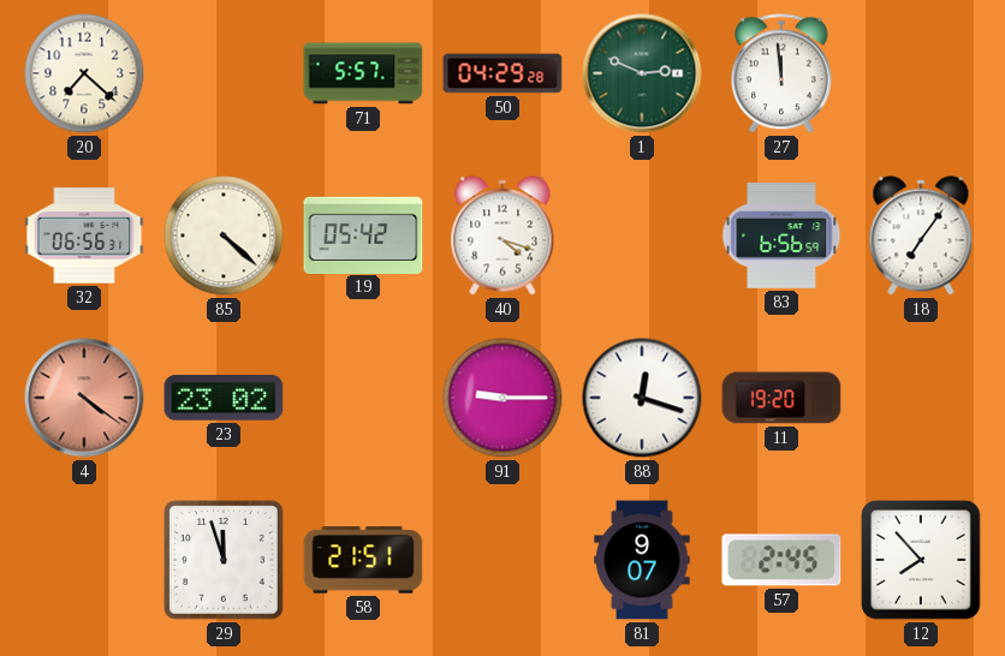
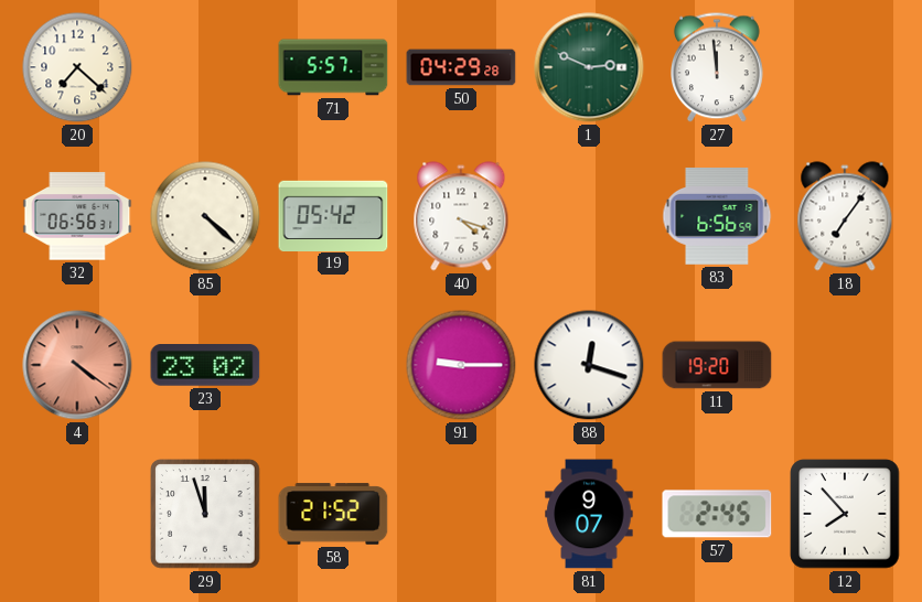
58: 21:51 -> 21:52
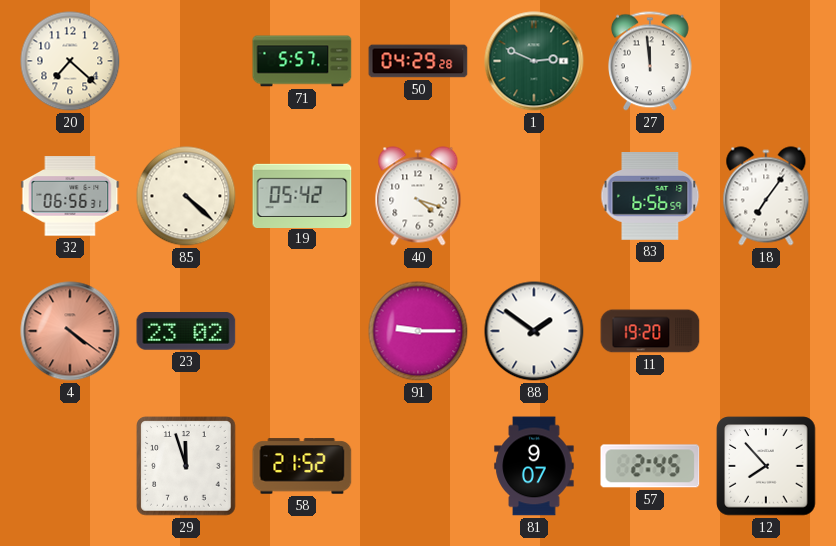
88: 12:18 -> 1:51
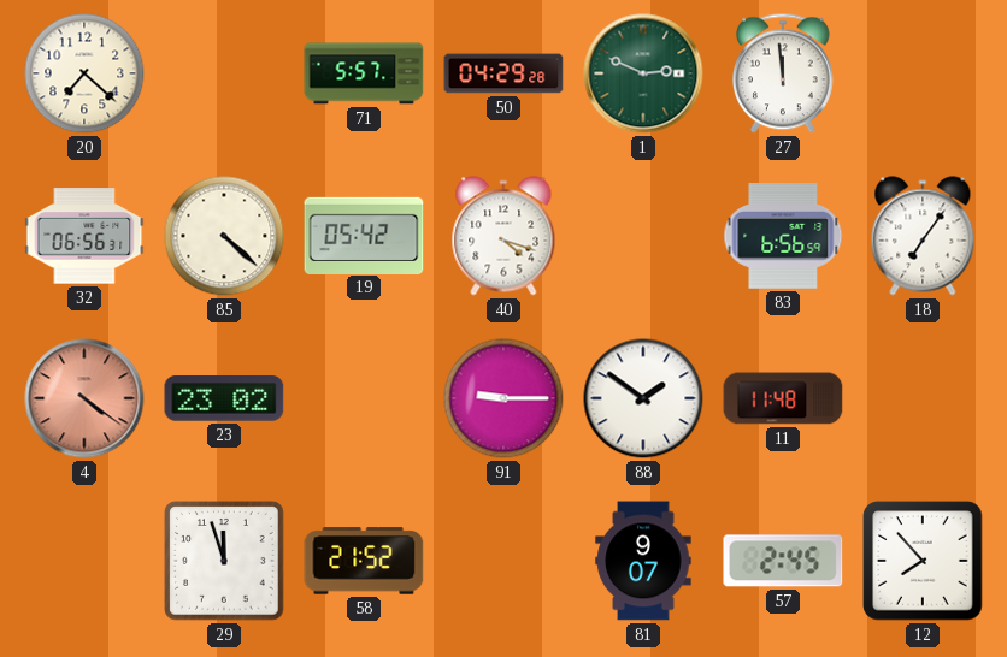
11: 19:20 -> 11:48
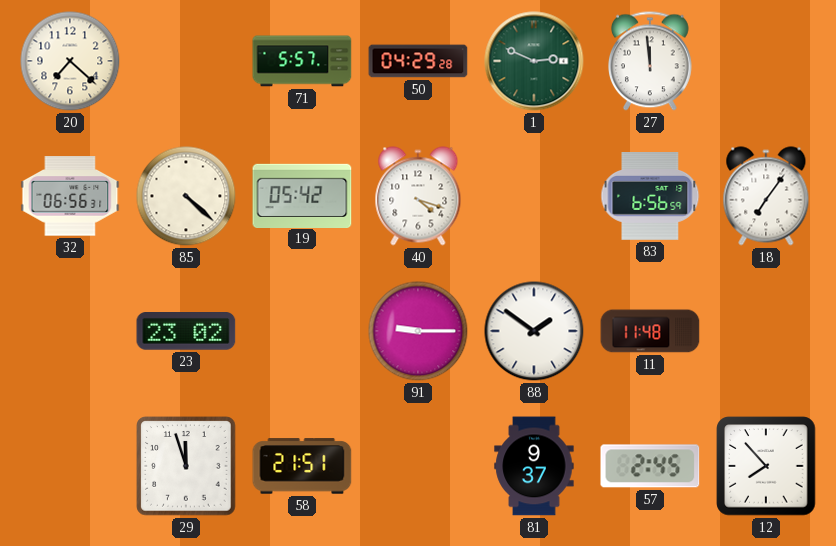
4: 4:21 -> none
58: 21:52 -> 21:51
81: 9:07 -> 9:37
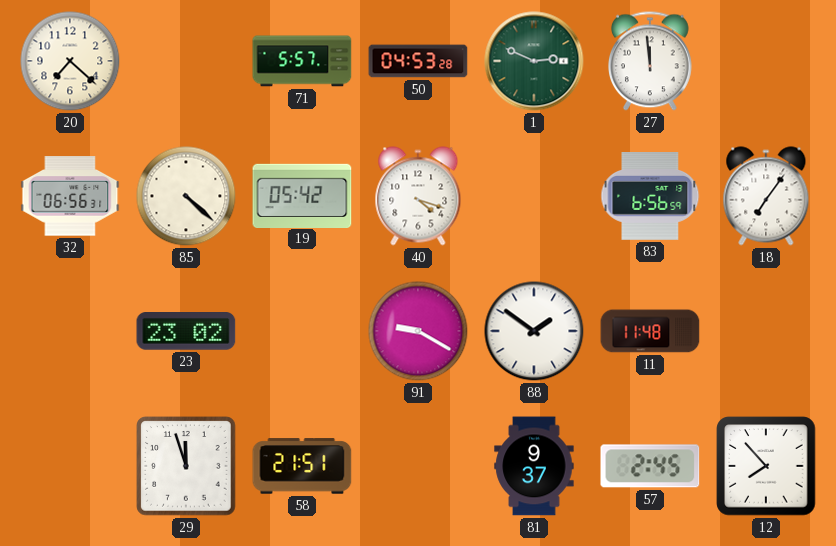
50: 04:29 -> 04:53
91: 9:15 -> 9:20
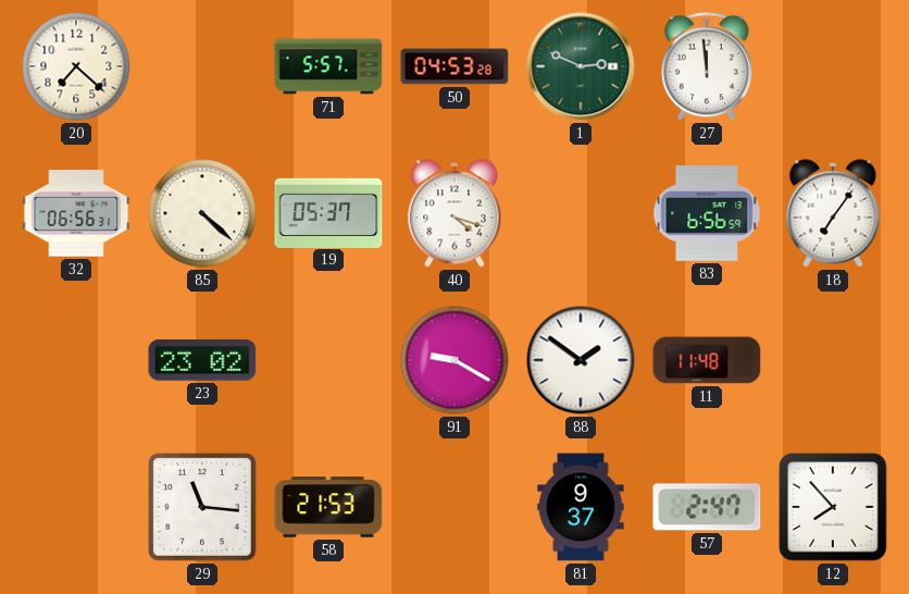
19: 05:42 -> 05:37
29: 11:57 -> 11:16
58: 21:51 -> 21:53
57: 2:45 -> 2:47
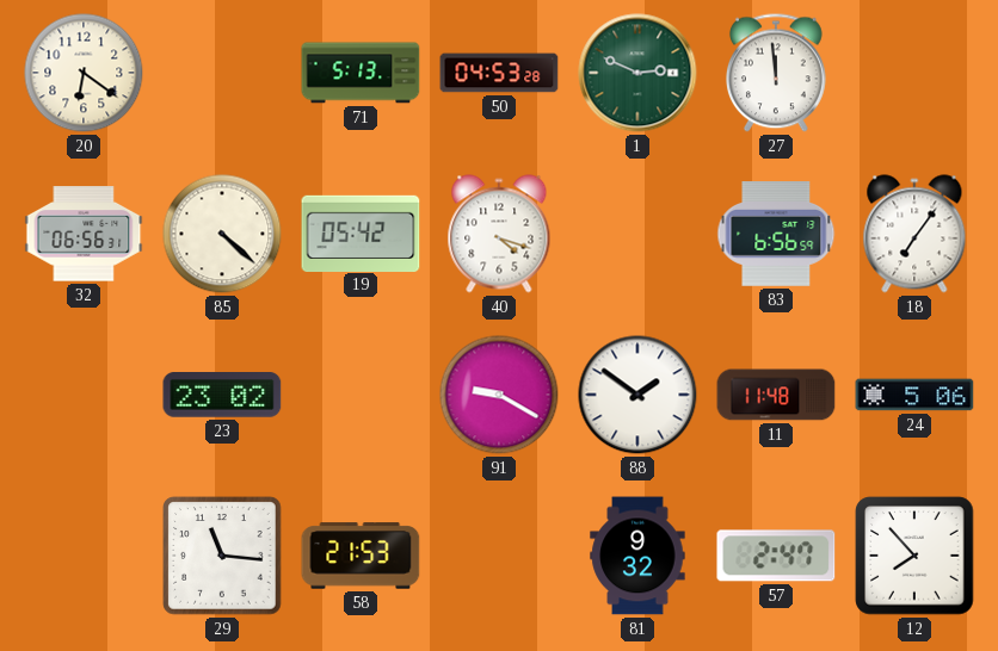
20: 7:22 -> 6:21
71: 5:57 -> 5:13
19: 05:37 -> 05:42
24: none -> 5:06
81: 9:37 -> 9:32
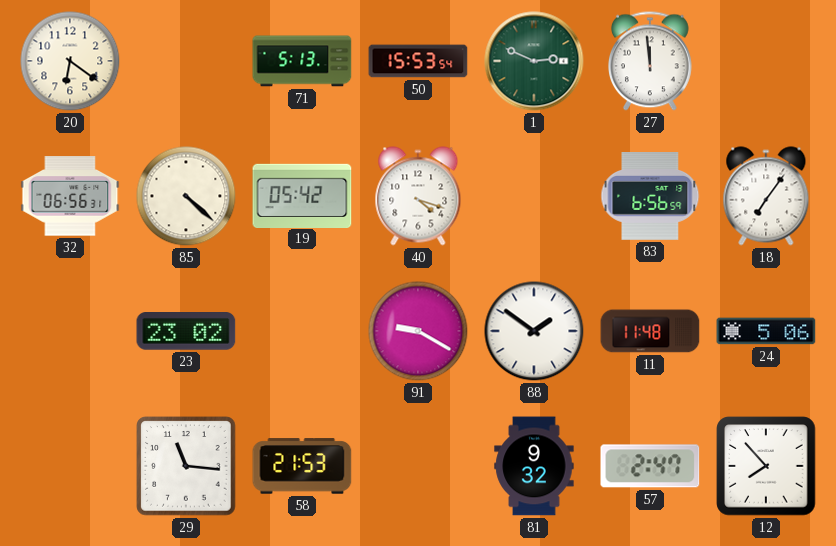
50: 04:53 -> 15:53
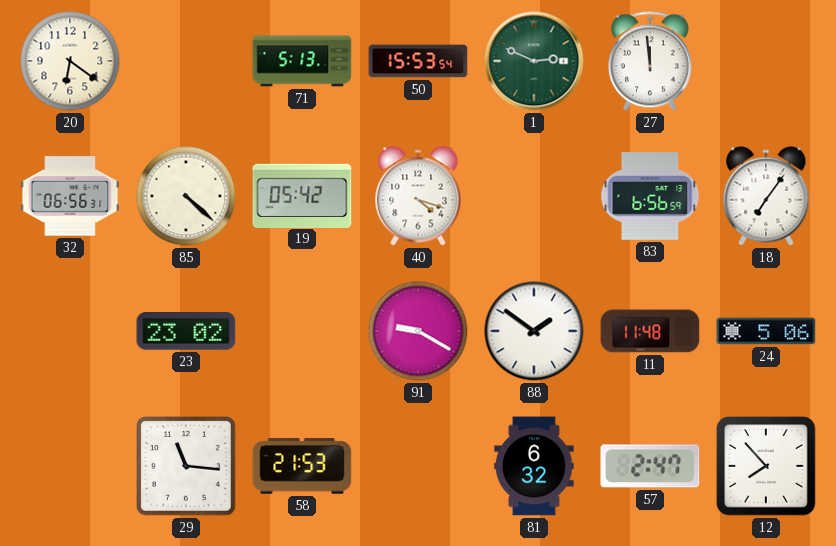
81: 9:32 -> 6:32
